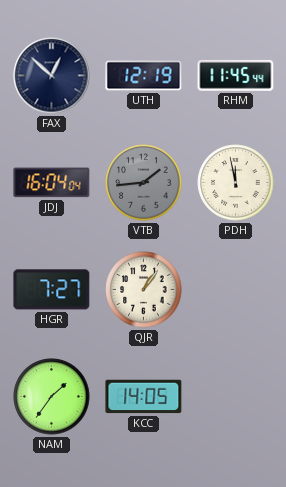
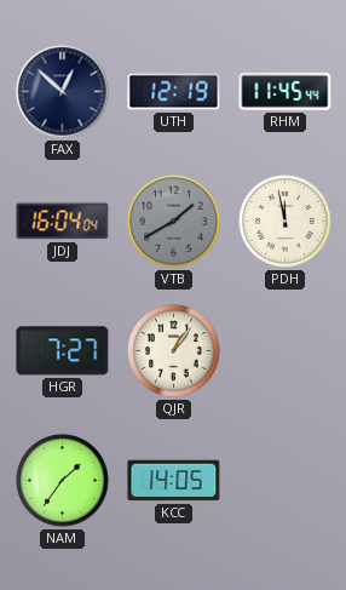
VTB: 1:44 -> 1:40
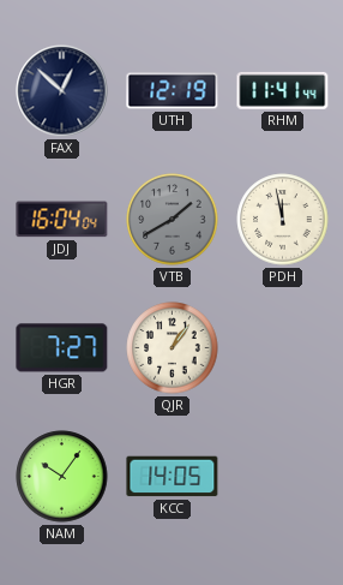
RHM: 11:45 -> 11:41
NAM: 1:36 -> 10:06
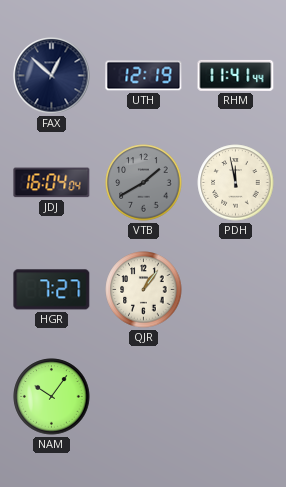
KCC: 14:05 -> none
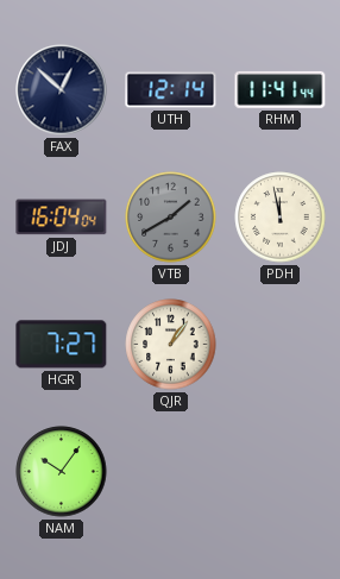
UTH: 12:19 -> 12:14
